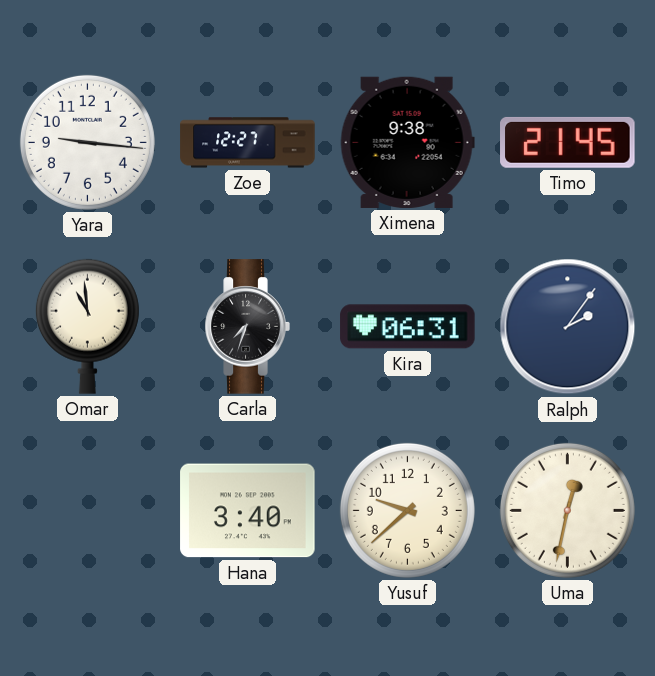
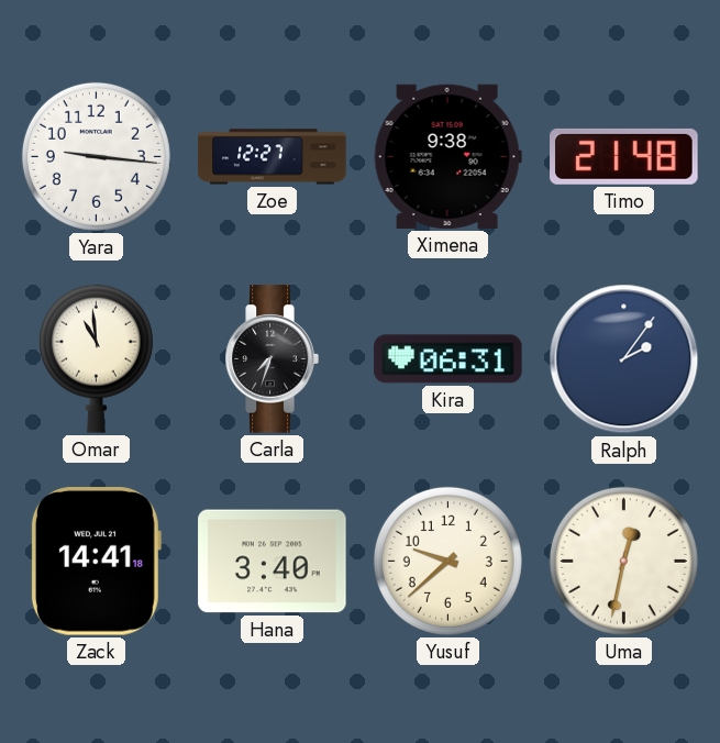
Timo: 21:45 -> 21:48
Zack: none -> 14:41
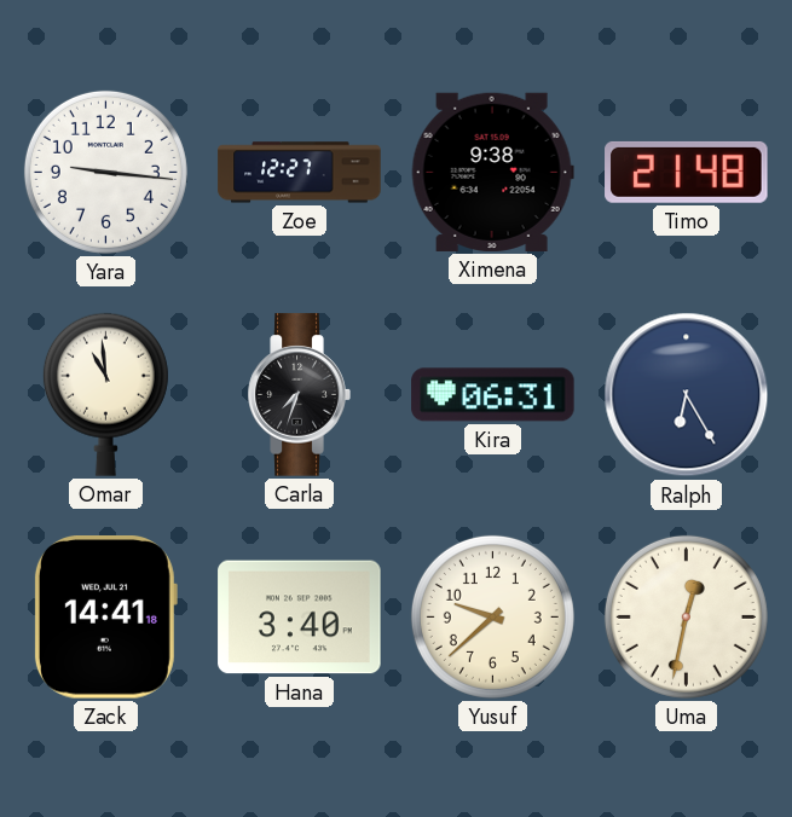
Ralph: 2:06 -> 6:25
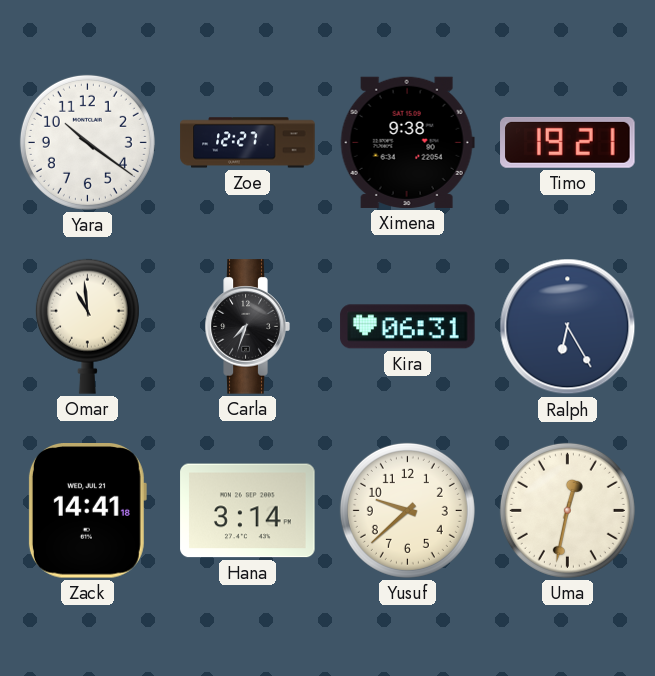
Yara: 9:16 -> 10:21
Timo: 21:48 -> 19:21
Hana: 3:40 -> 3:14
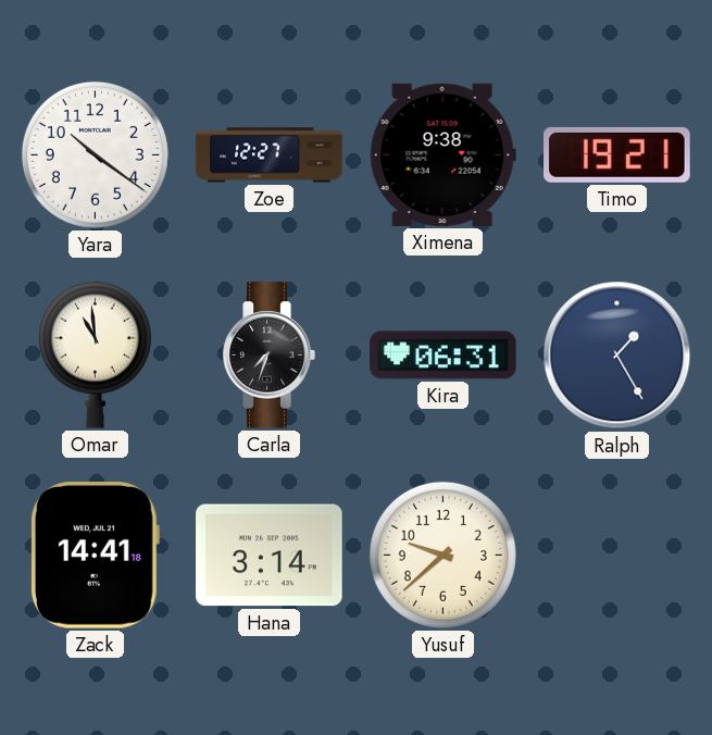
Ralph: 6:25 -> 1:25
Uma: 12:32 -> none
